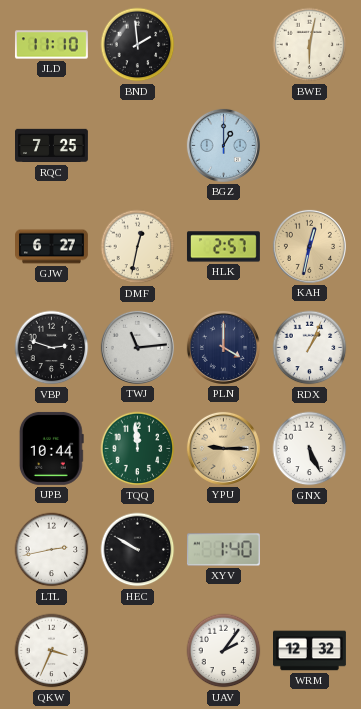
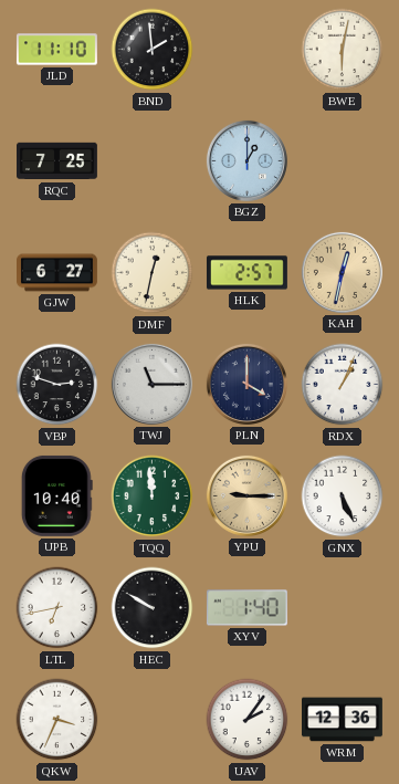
TWJ: 11:14 -> 11:15
UPB: 10:44 -> 10:40
LTL: 2:43 -> 6:43
WRM: 12:32 -> 12:36
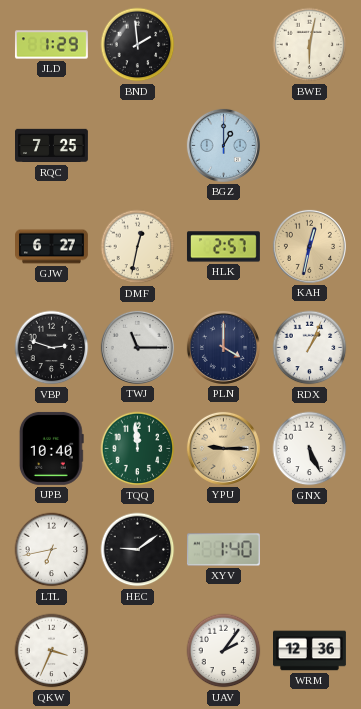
JLD: 11:10 -> 1:29
HEC: 9:50 -> 9:09
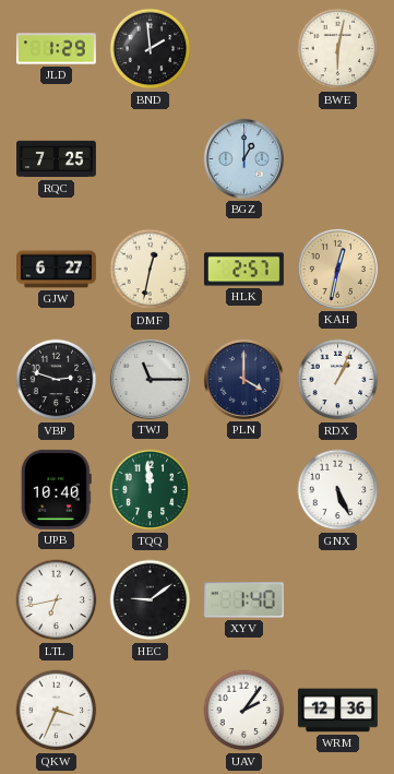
YPU: 9:15 -> none
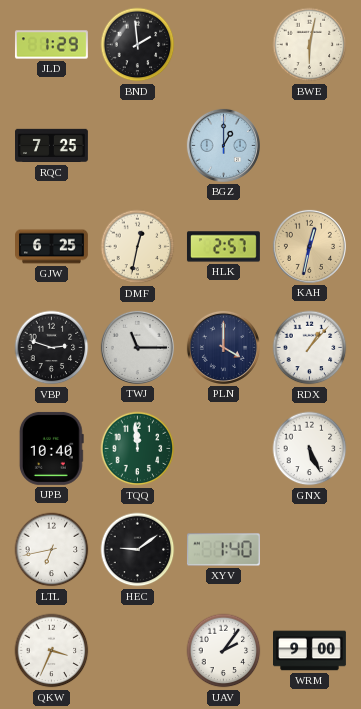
GJW: 6:27 -> 6:25
RDX: 1:04 -> 1:07
WRM: 12:36 -> 9:00
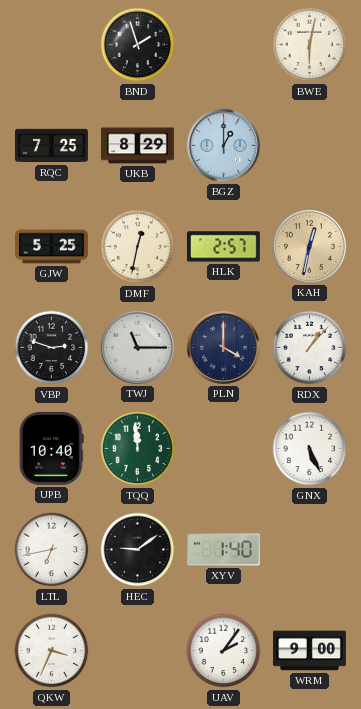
JLD: 1:29 -> none
BND: 1:59 -> 1:57
UKB: none -> 8:29
GJW: 6:25 -> 5:25
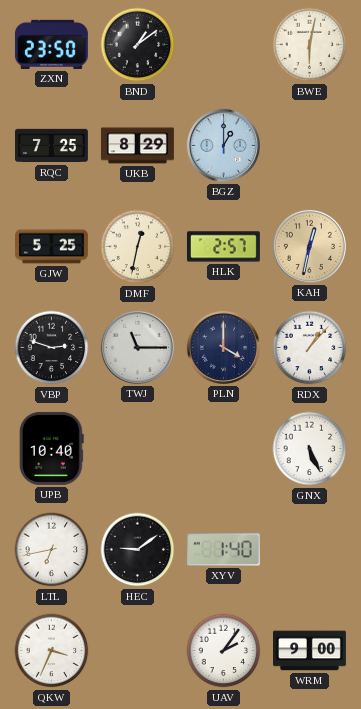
ZXN: none -> 23:50
BND: 1:57 -> 1:09
TQQ: 11:59 -> none
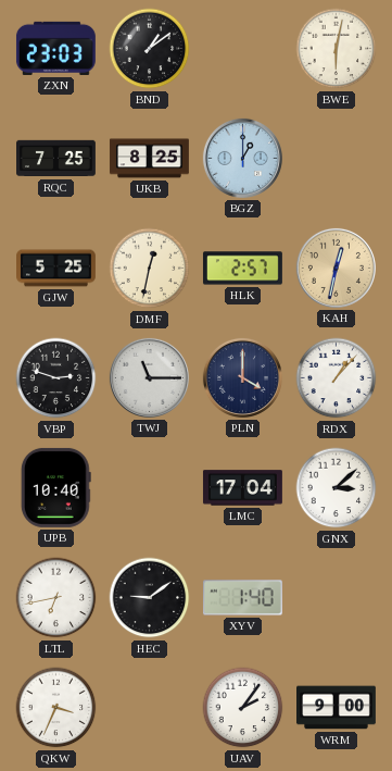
ZXN: 23:50 -> 23:03
UKB: 8:29 -> 8:25
LMC: none -> 17:04
GNX: 5:26 -> 3:08
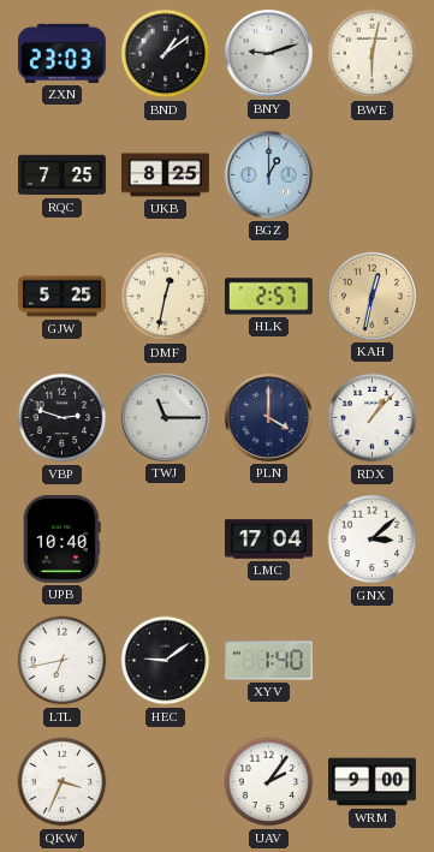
BNY: none -> 9:12
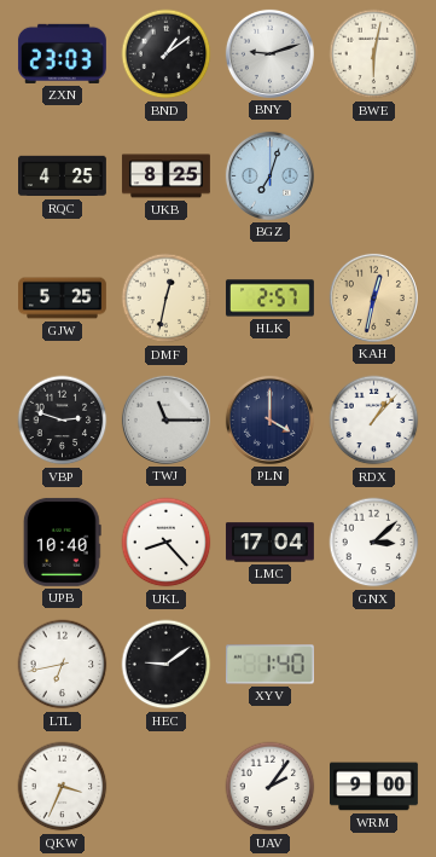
RQC: 7:25 -> 4:25
BGZ: 1:00 -> 7:03
UKL: none -> 8:23
